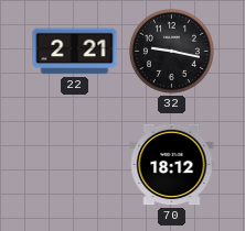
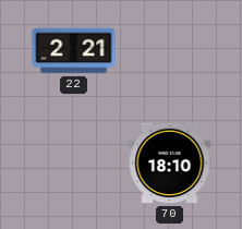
32: 9:17 -> none
70: 18:12 -> 18:10
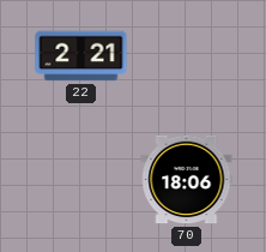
70: 18:10 -> 18:06
